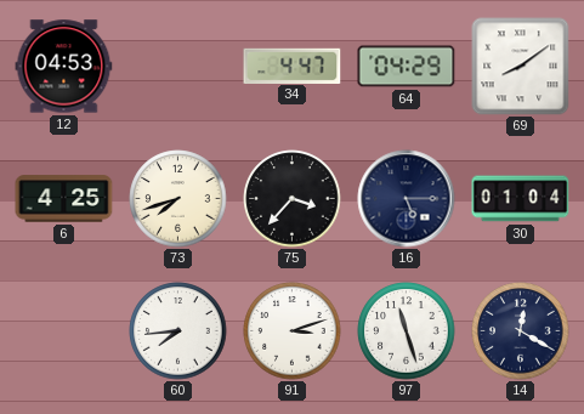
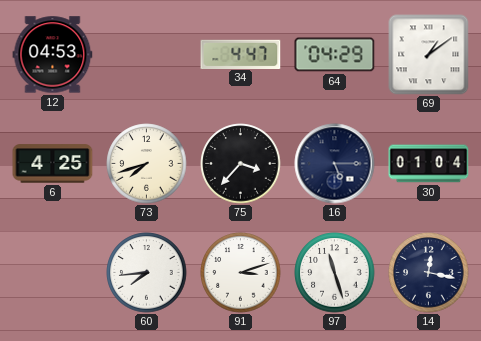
69: 8:09 -> 1:09
14: 12:20 -> 12:17
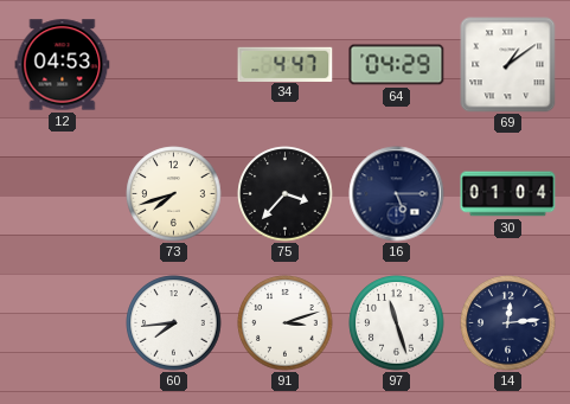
6: 4:25 -> none
14: 12:17 -> 12:14
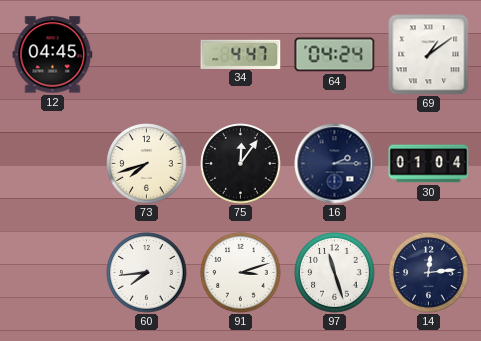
12: 04:53 -> 04:45
64: 04:29 -> 04:24
75: 3:37 -> 12:06
16: 5:15 -> 2:15
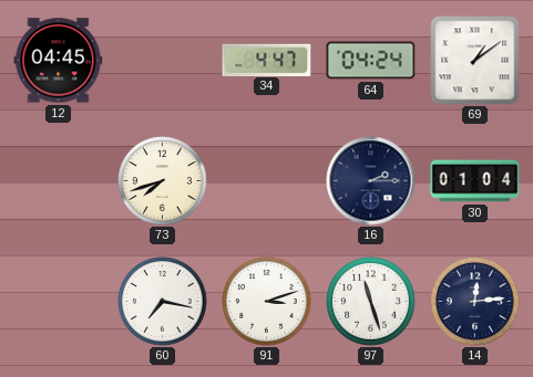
75: 12:06 -> none
60: 7:44 -> 7:17
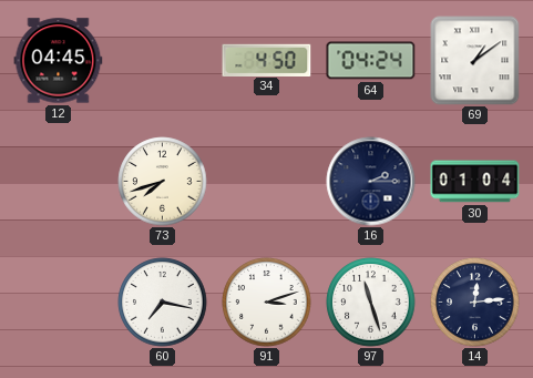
34: 4:47 -> 4:50
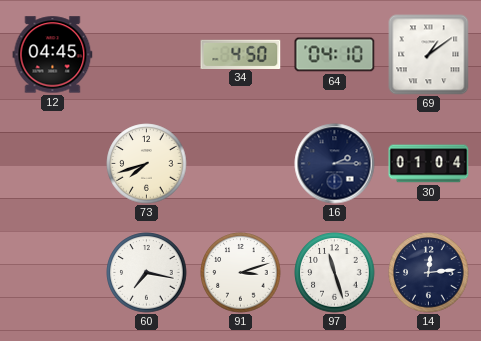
64: 04:24 -> 04:10
